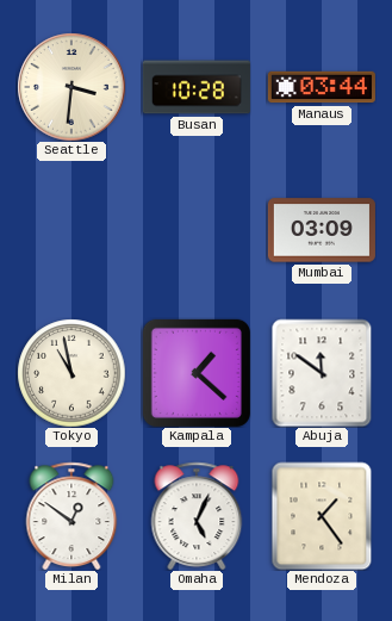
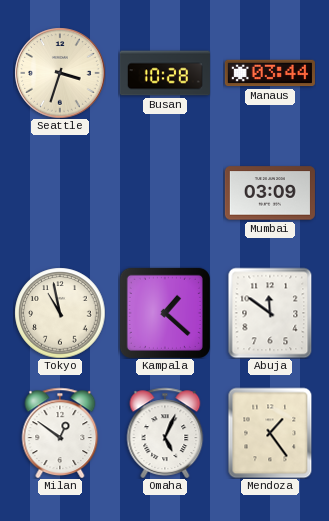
Seattle: 3:31 -> 3:33
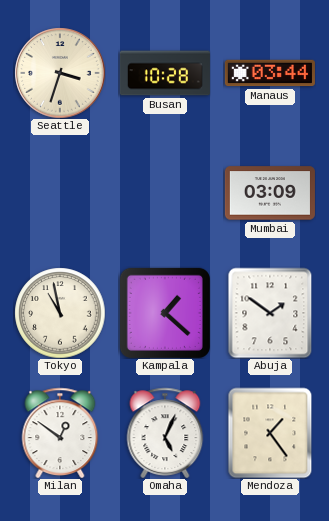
Abuja: 11:51 -> 1:51
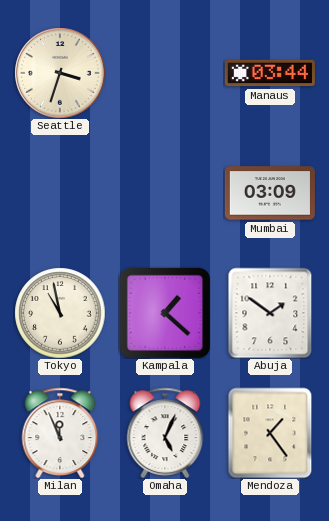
Busan: 10:28 -> none
Milan: 12:51 -> 11:56
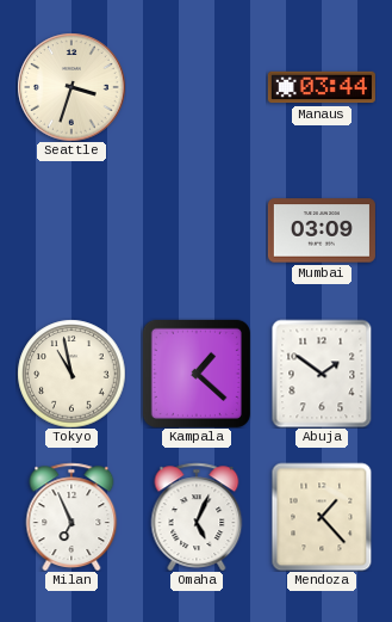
Milan: 11:56 -> 6:56
Mendoza: 1:24 -> 1:23
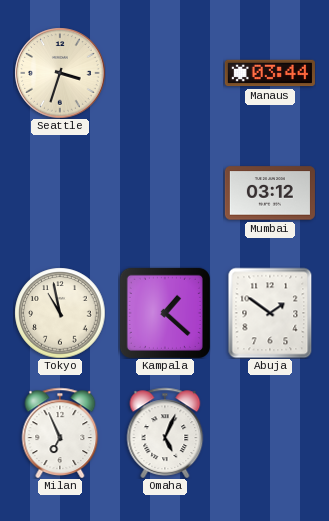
Mumbai: 03:09 -> 03:12
Mendoza: 1:23 -> none
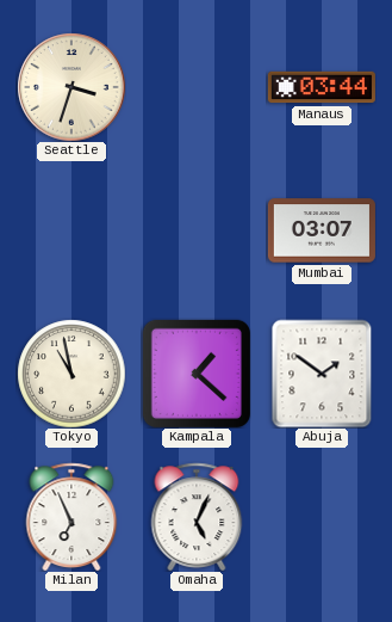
Mumbai: 03:12 -> 03:07
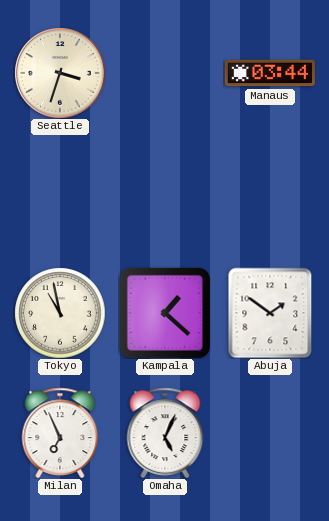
Mumbai: 03:07 -> none
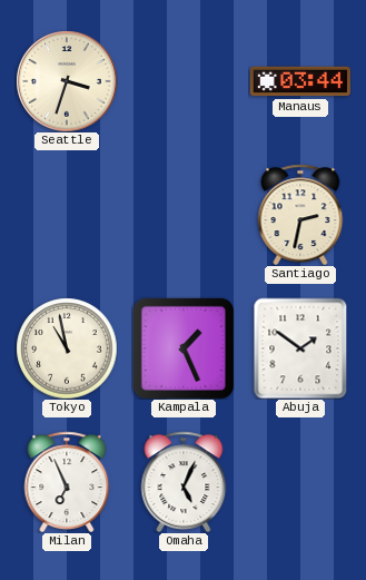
Santiago: none -> 2:32
Kampala: 1:22 -> 1:26
